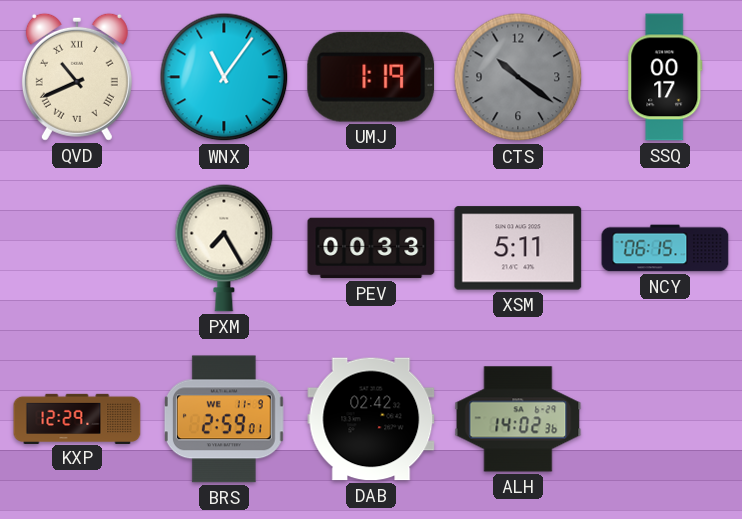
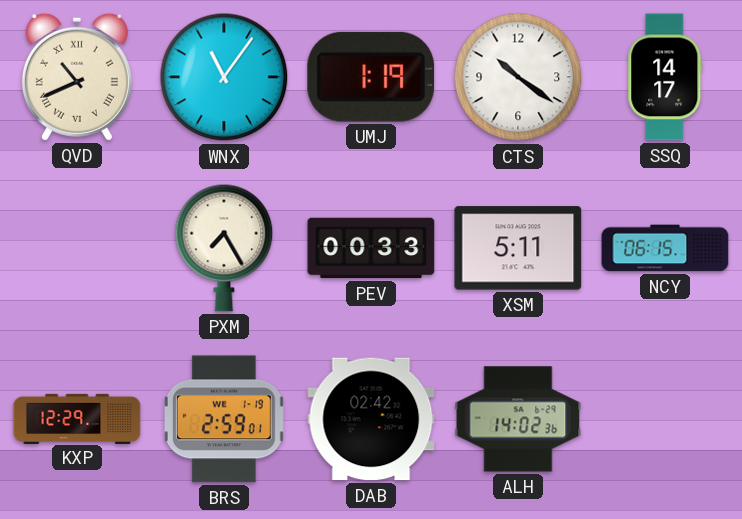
CTS dial: grey -> white
SSQ: 00:17 -> 14:17
BRS date: WE 11-9 -> WE 1-19
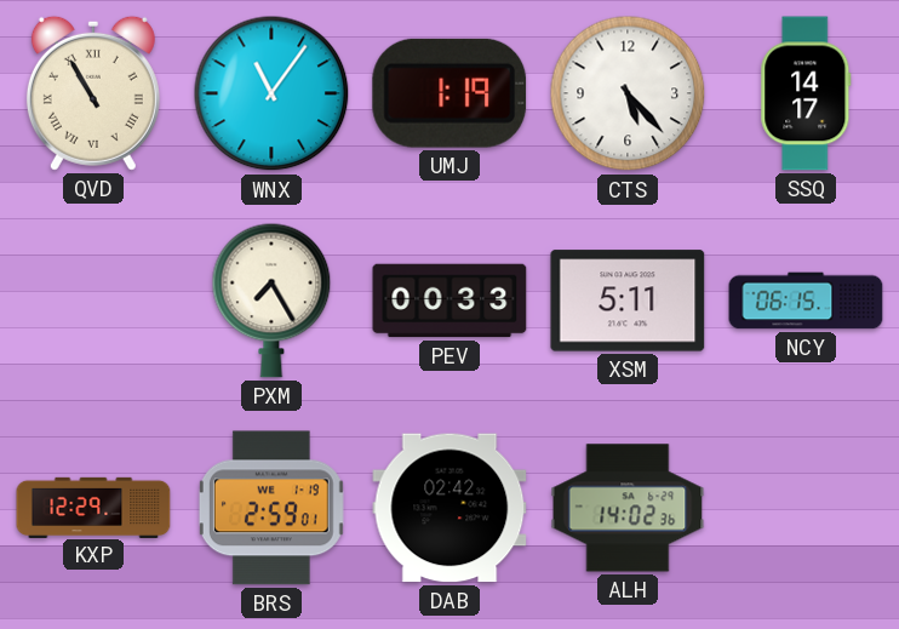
QVD: 10:41 -> 10:55
CTS: 10:21 -> 5:23
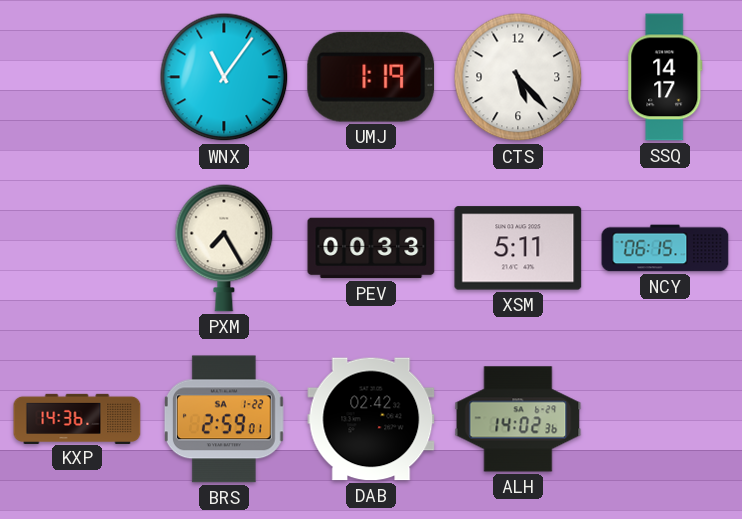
QVD: 10:55 -> none
KXP: 12:29 -> 14:36
BRS date: WE 1-19 -> SA 1-22
